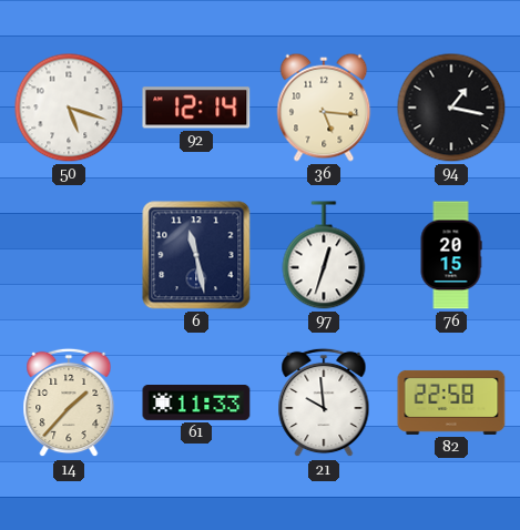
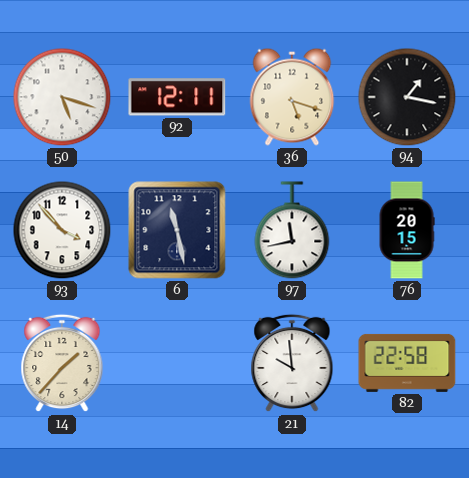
92: 12:14 -> 12:11
36: 5:16 -> 5:18
93: none -> 3:53
97: 12:33 -> 11:43
61: 11:33 -> none
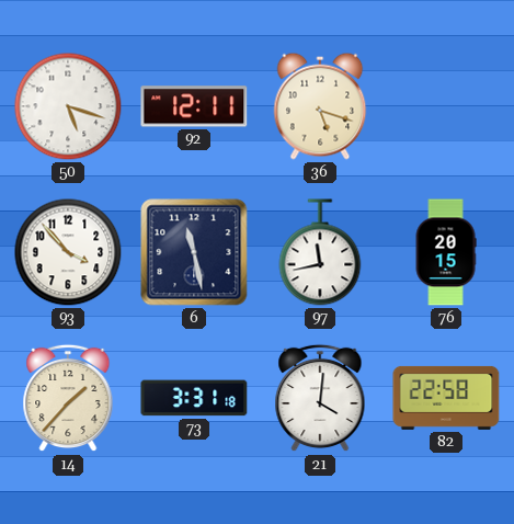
94: 1:17 -> none
73: none -> 3:31
21: 9:59 -> 4:01
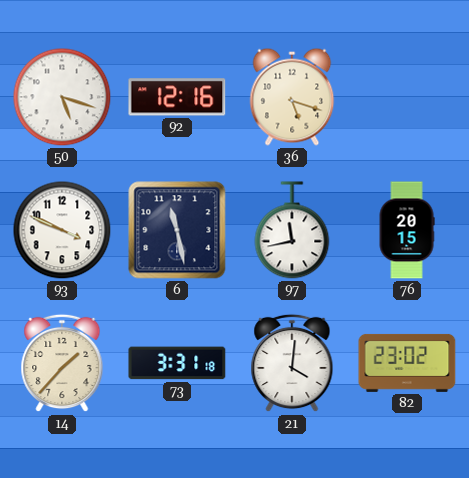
92: 12:11 -> 12:16
93: 3:53 -> 3:49
82: 22:58 -> 23:02
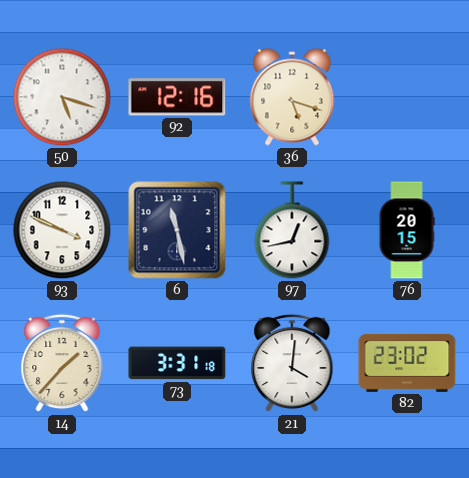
97: 11:43 -> 12:43
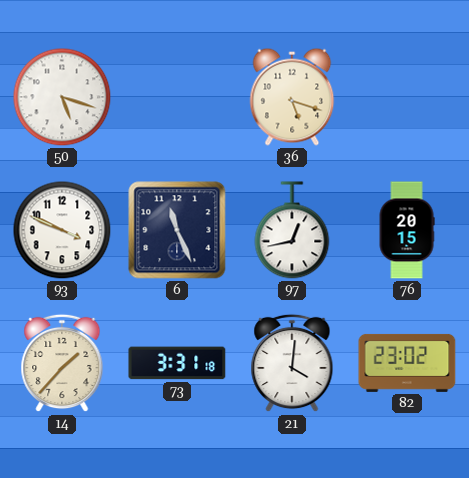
92: 12:16 -> none
6: 11:28 -> 11:26
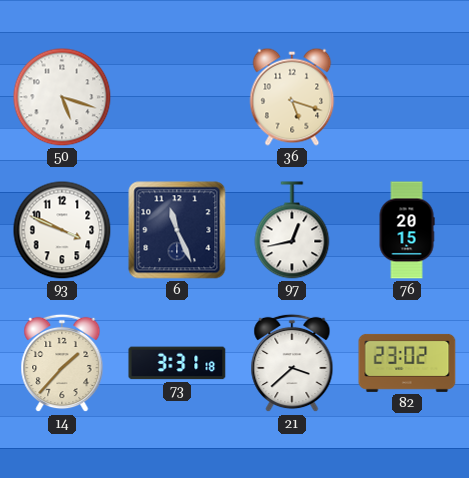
21: 4:01 -> 3:38
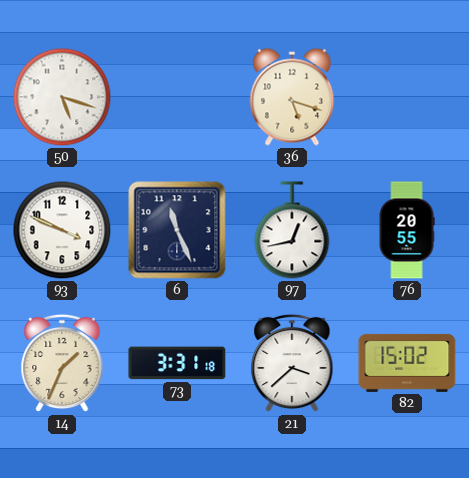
76: 20:15 -> 20:55
14: 1:37 -> 1:34
82: 23:02 -> 15:02
